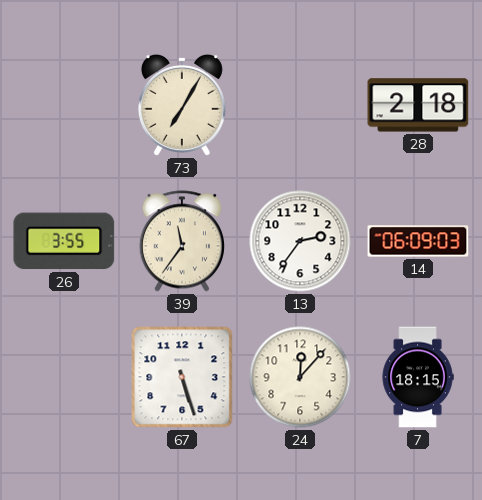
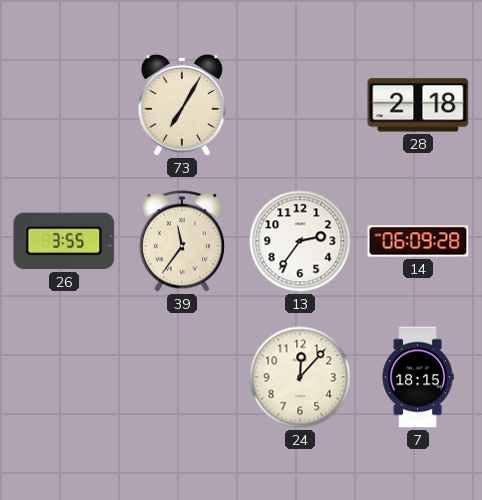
14: 06:09:03 -> 06:09:28
67: 5:27 -> none
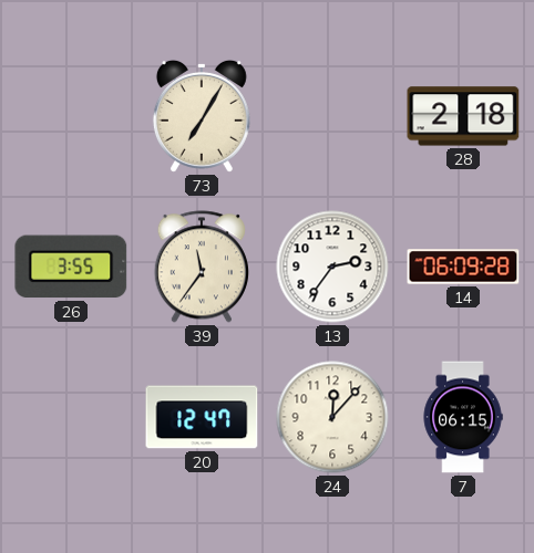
20: none -> 12:47
7: 18:15 -> 06:15
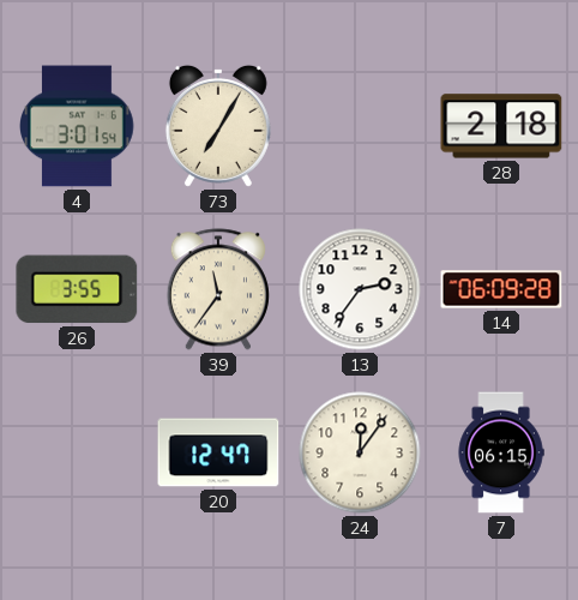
4: none -> 3:01
24: 12:07 -> 12:06
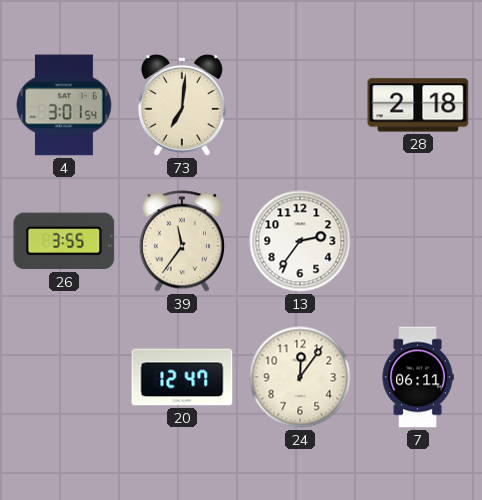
73: 7:05 -> 7:01
14: 06:09 -> none
7: 06:15 -> 06:11
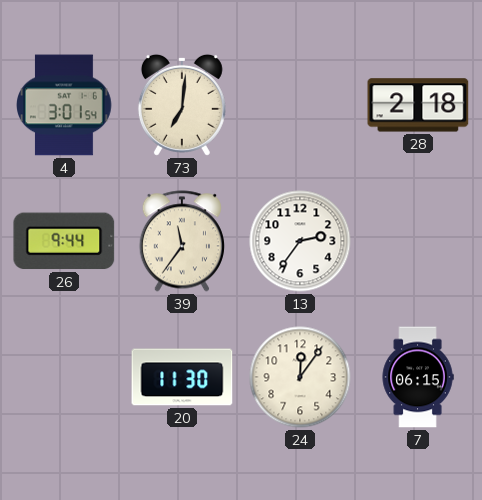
26: 3:55 -> 9:44
20: 12:47 -> 11:30
7: 06:11 -> 06:15
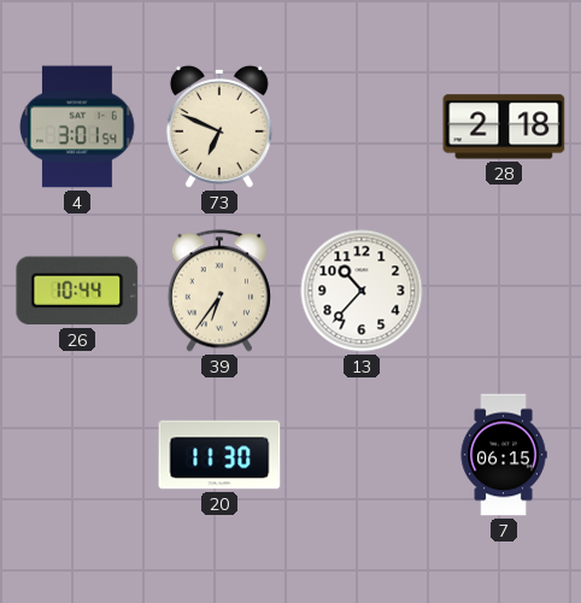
73: 7:01 -> 6:49
26: 9:44 -> 10:44
39: 11:36 -> 6:36
13: 2:36 -> 10:37
24: 12:06 -> none
